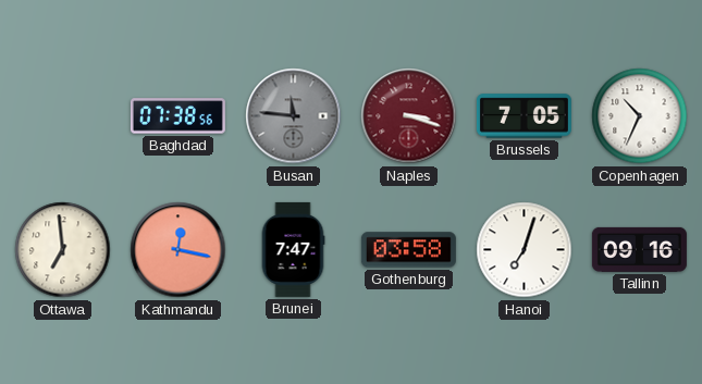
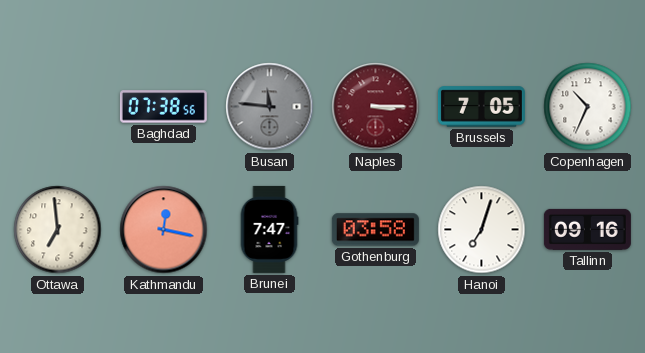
Naples: 3:18 -> 3:15
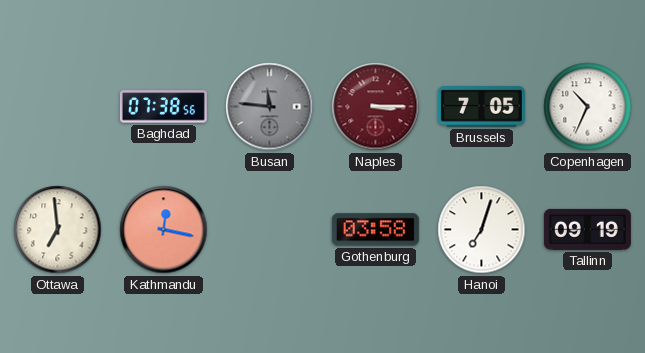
Brunei: 7:47 -> none
Tallinn: 09:16 -> 09:19
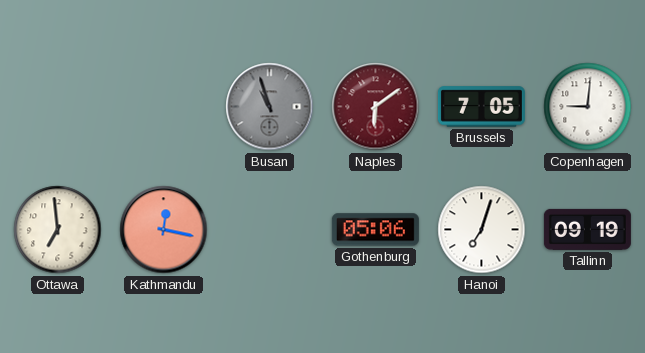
Baghdad: 07:38 -> none
Busan: 11:46 -> 10:57
Naples: 3:15 -> 6:09
Copenhagen: 10:34 -> 9:01
Gothenburg: 03:58 -> 05:06
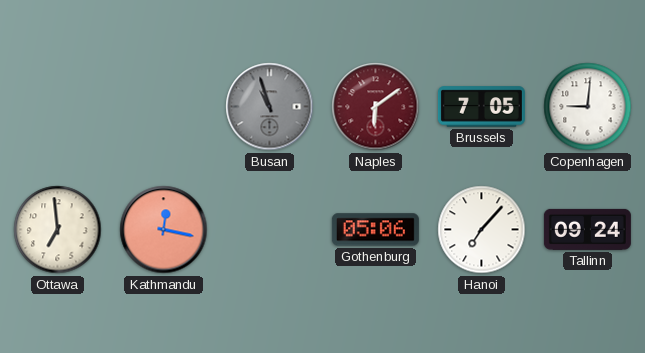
Hanoi: 7:03 -> 7:07
Tallinn: 09:19 -> 09:24
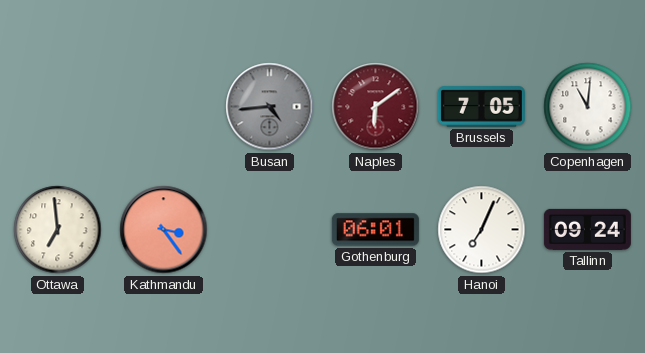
Busan: 10:57 -> 4:44
Copenhagen: 9:01 -> 11:01
Kathmandu: 12:17 -> 3:24
Gothenburg: 05:06 -> 06:01
Hanoi: 7:07 -> 7:04
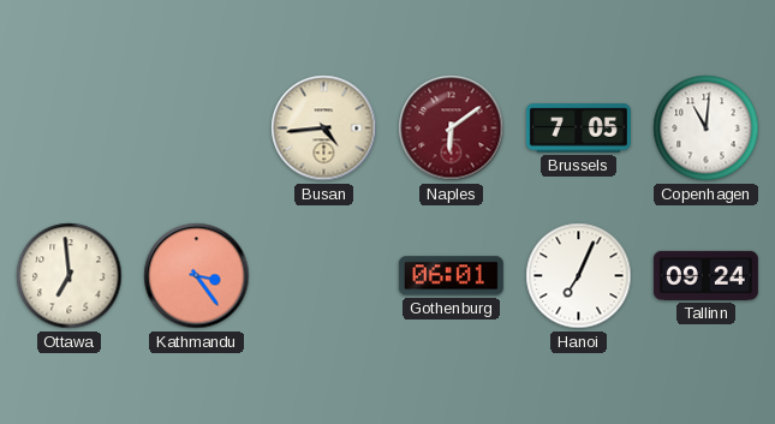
Busan dial: grey -> cream
